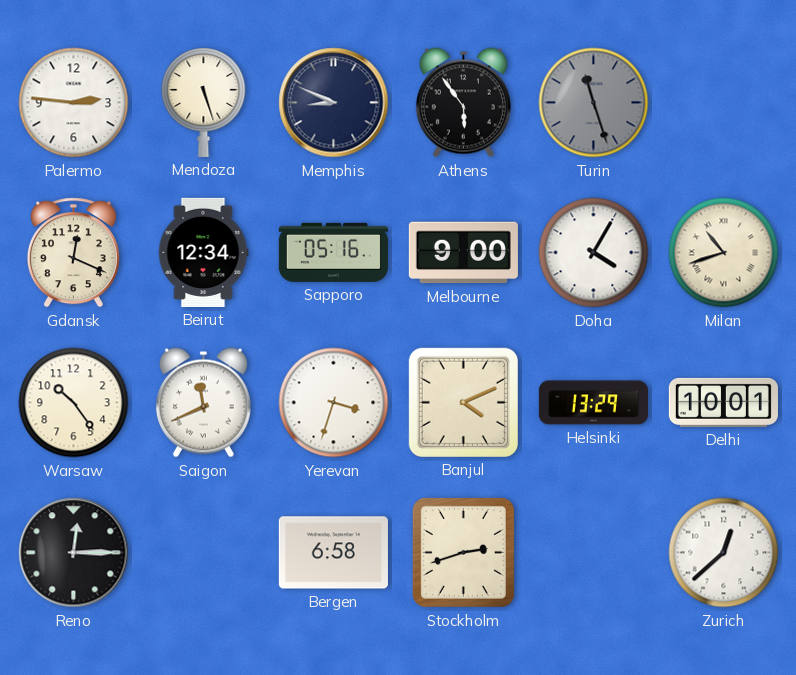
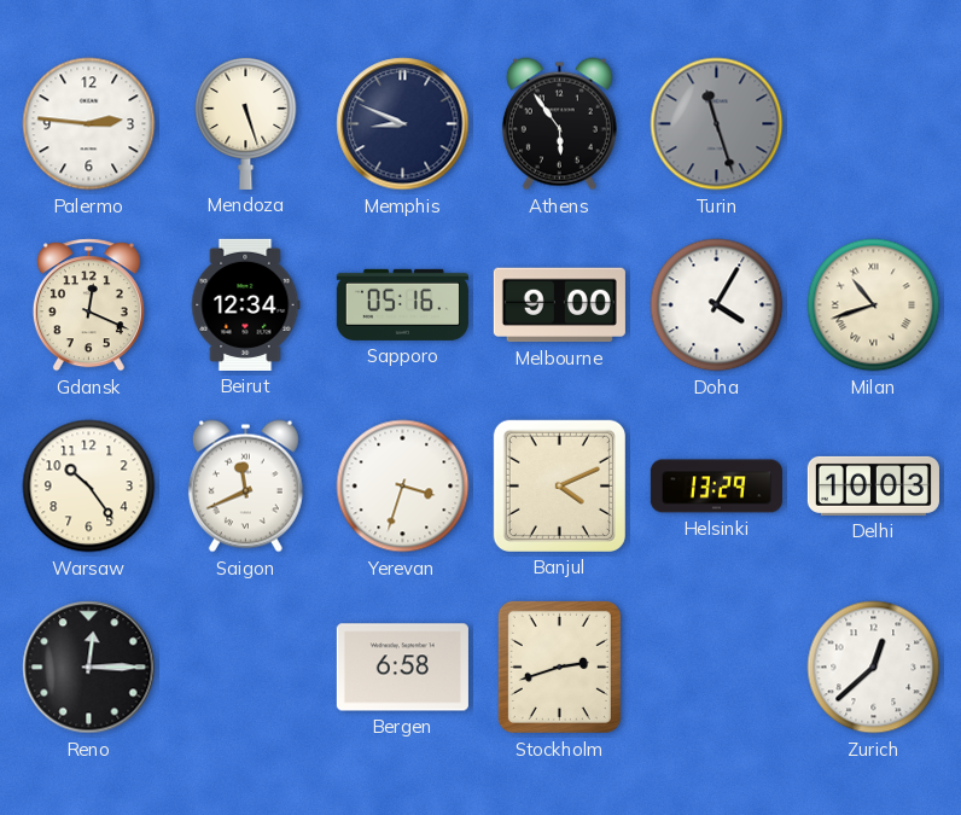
Delhi: 10:01 -> 10:03
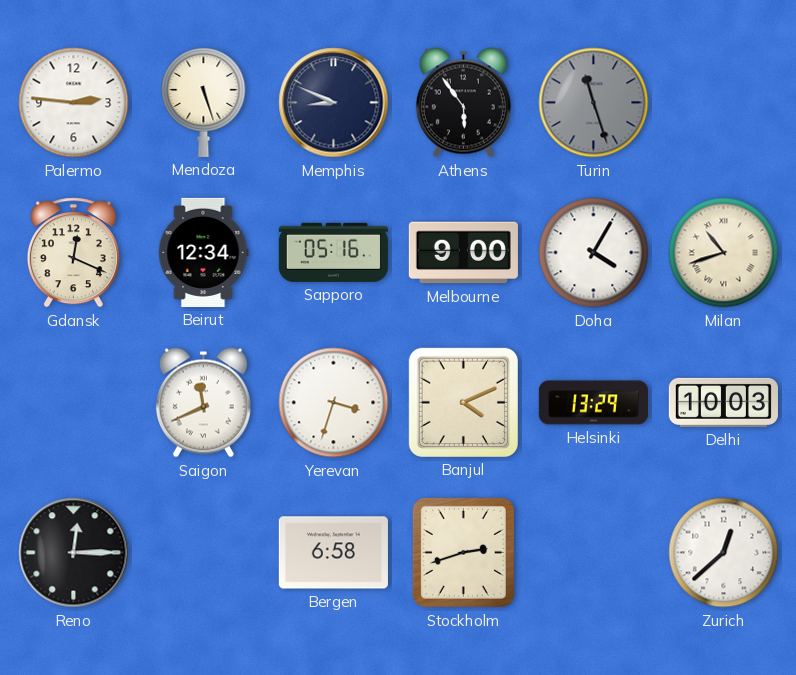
Warsaw: 10:24 -> none
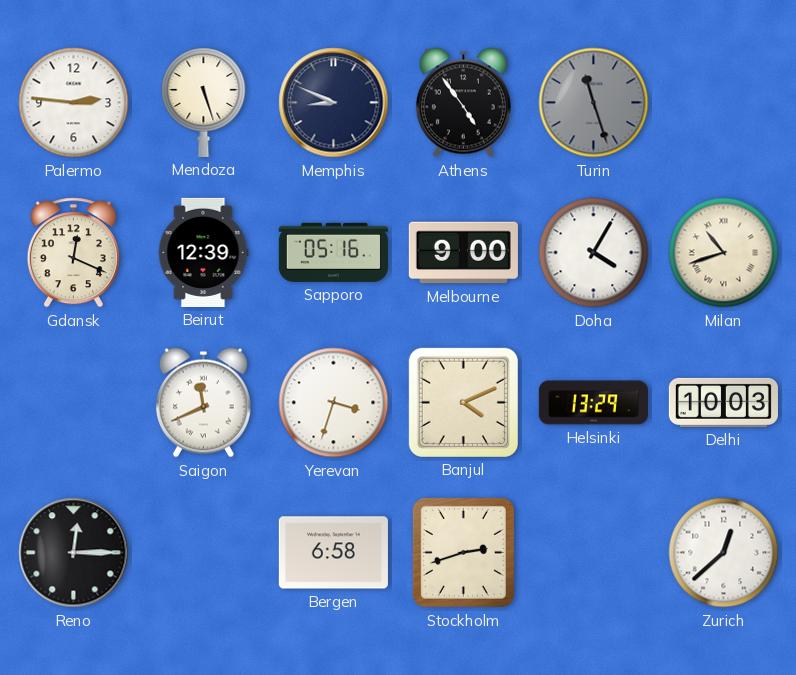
Athens: 5:54 -> 4:54
Beirut: 12:34 -> 12:39
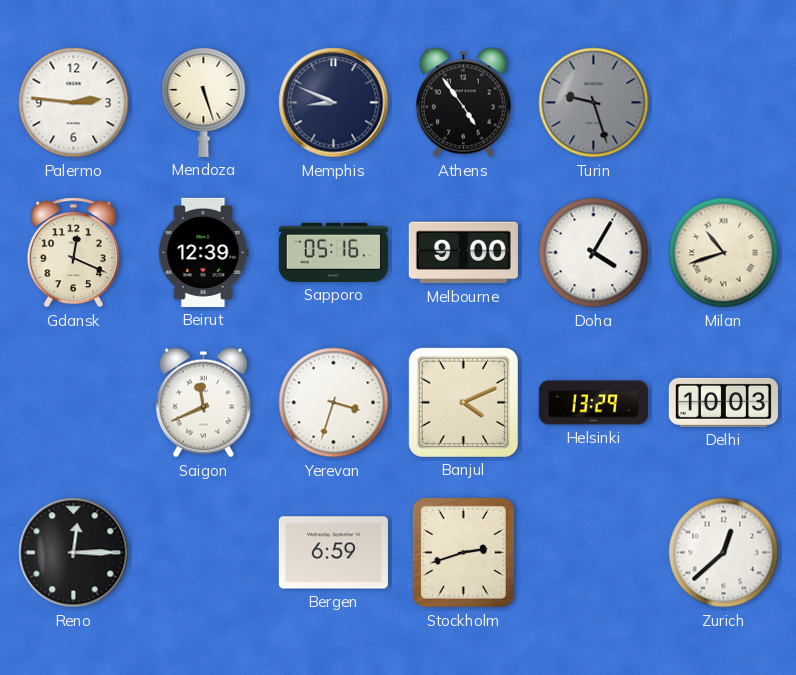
Turin: 11:27 -> 9:27
Bergen: 6:58 -> 6:59
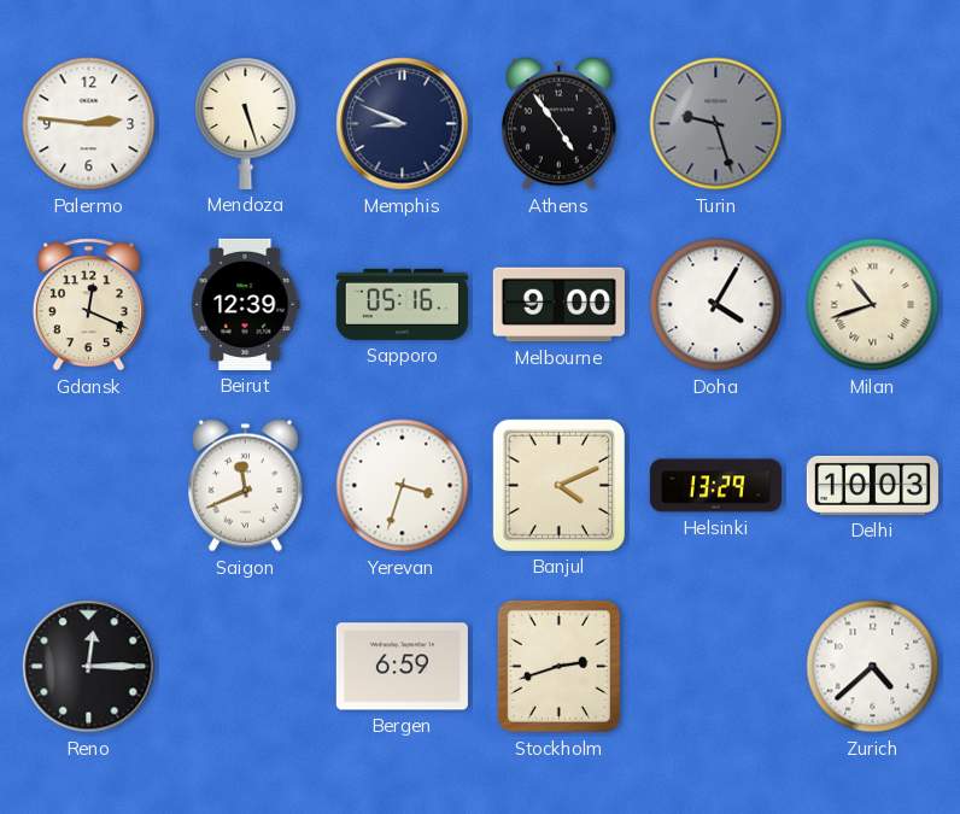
Zurich: 12:38 -> 4:38
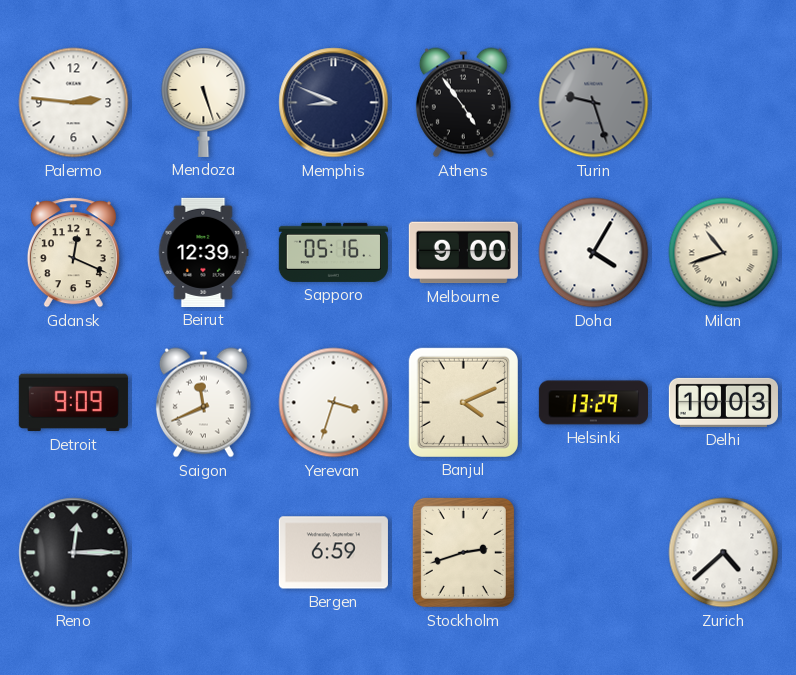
Detroit: none -> 9:09
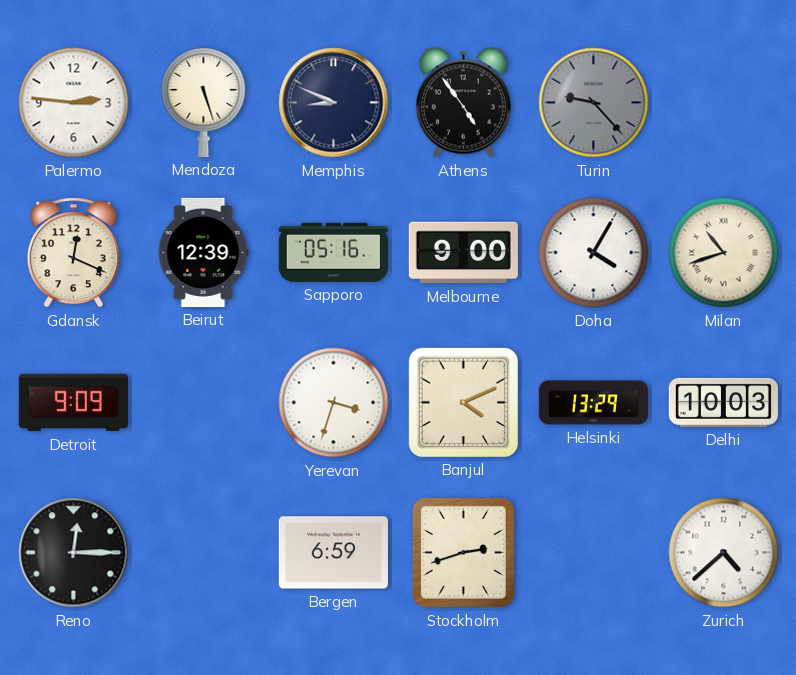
Turin: 9:27 -> 9:23
Saigon: 11:41 -> none
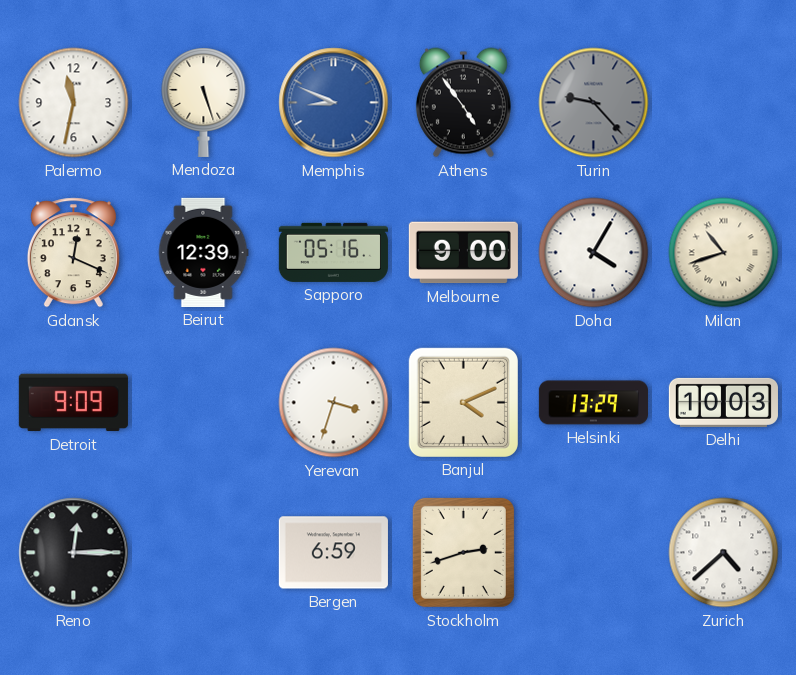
Palermo: 2:46 -> 11:32
Memphis dial: navy -> blue
